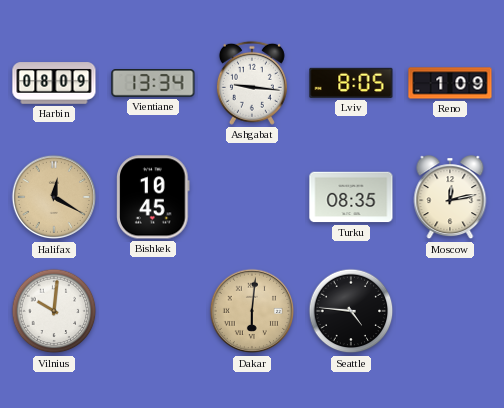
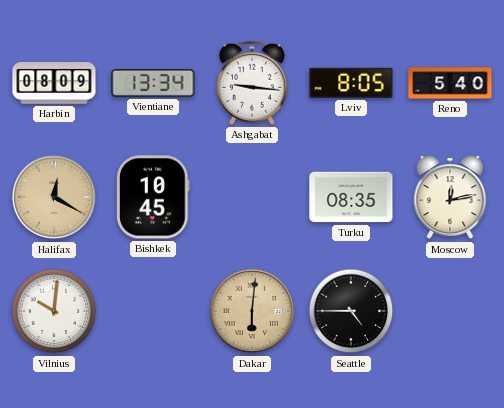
Reno: 1:09 -> 5:40
Seattle: 4:46 -> 4:45
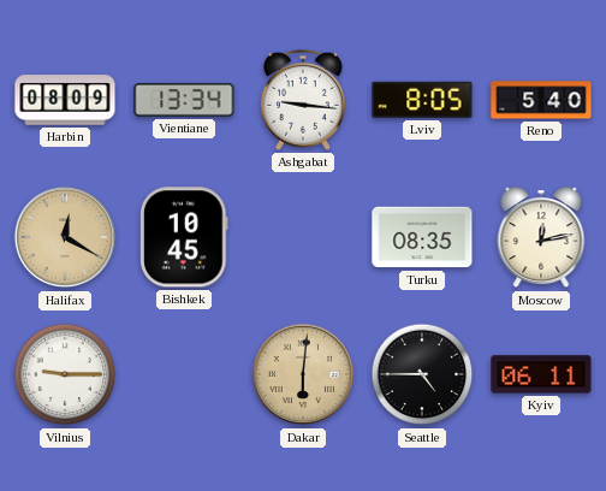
Vilnius: 10:01 -> 9:15
Kyiv: none -> 06:11
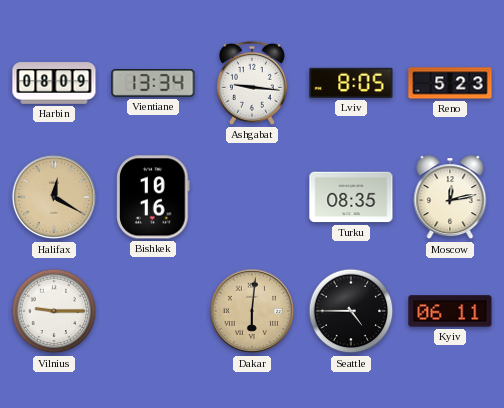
Reno: 5:40 -> 5:23
Bishkek: 10:45 -> 10:16
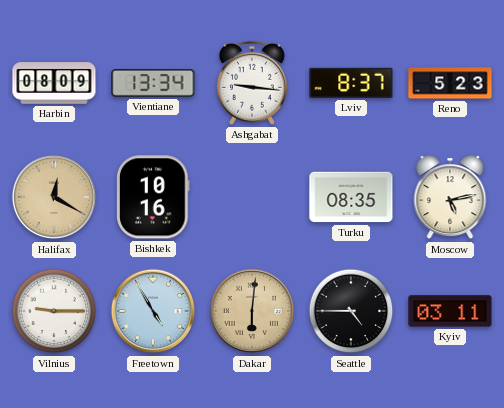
Lviv: 8:05 -> 8:37
Moscow: 12:13 -> 5:13
Freetown: none -> 4:55
Kyiv: 06:11 -> 03:11
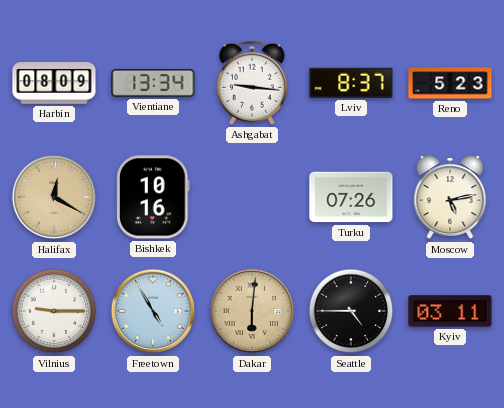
Turku: 08:35 -> 07:26
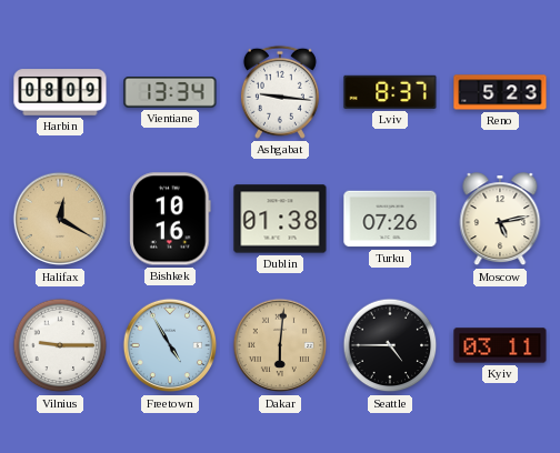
Dublin: none -> 01:38
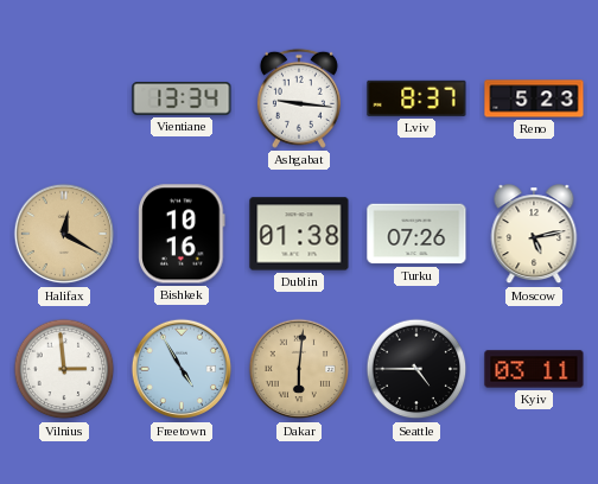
Harbin: 08:09 -> none
Vilnius: 9:15 -> 2:59
